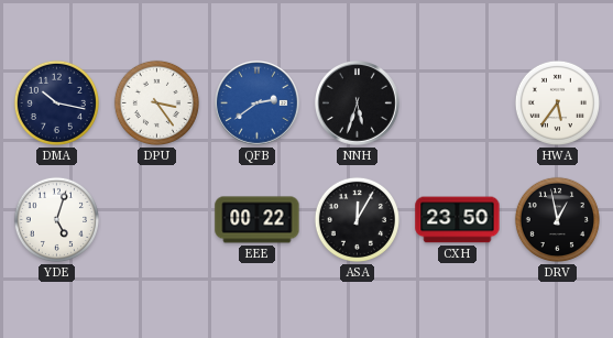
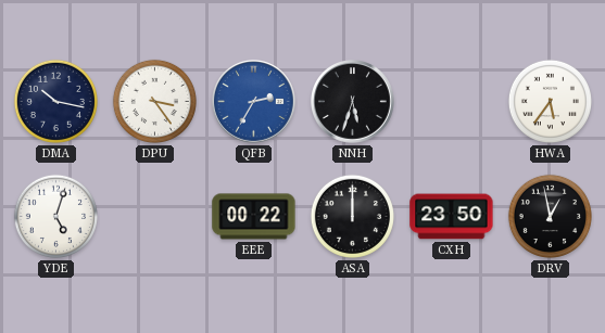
QFB: 2:39 -> 2:35
ASA: 12:05 -> 12:00
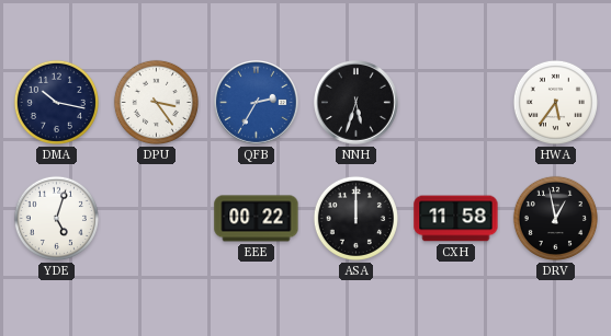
CXH: 23:50 -> 11:58
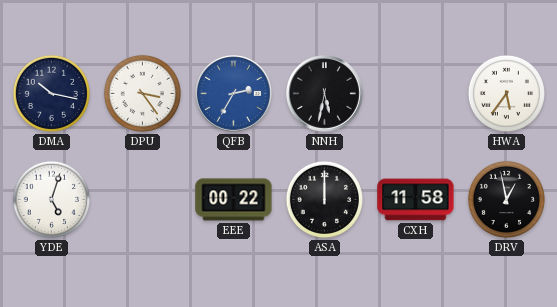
NNH: 5:33 -> 5:32
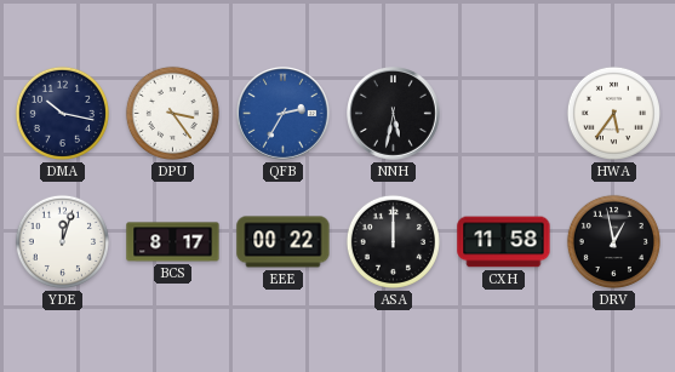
YDE: 5:03 -> 12:03
BCS: none -> 8:17
